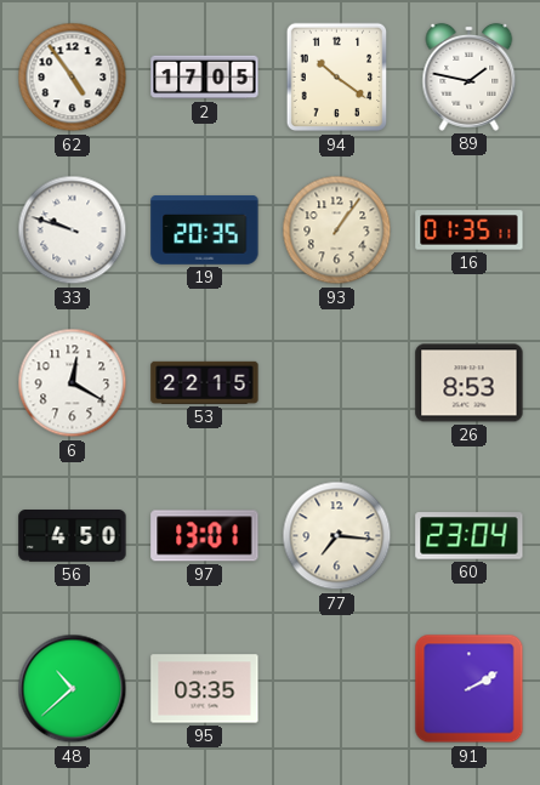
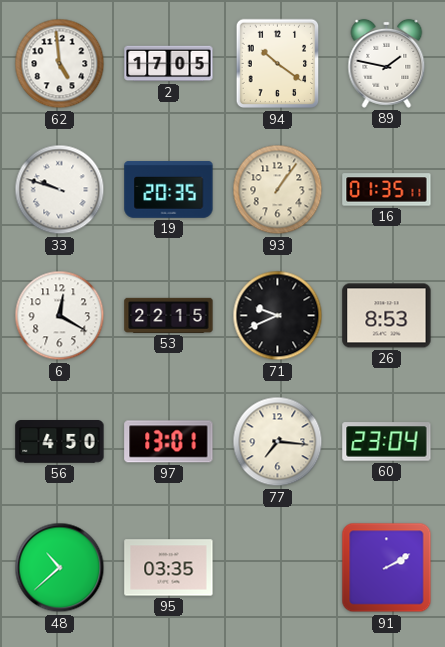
62: 4:54 -> 4:59
71: none -> 9:41
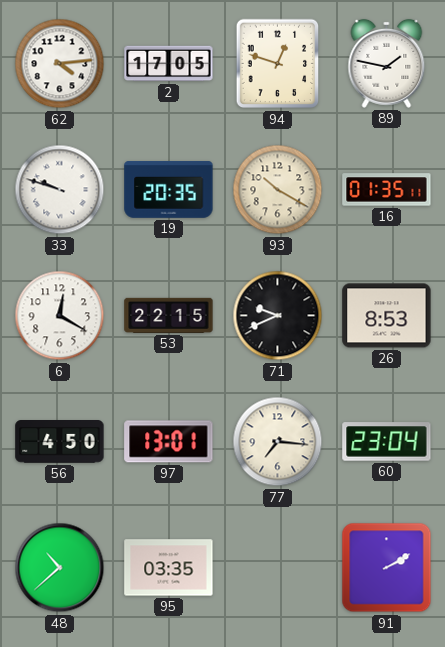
62: 4:59 -> 4:14
94: 10:21 -> 12:48
93: 1:06 -> 10:20
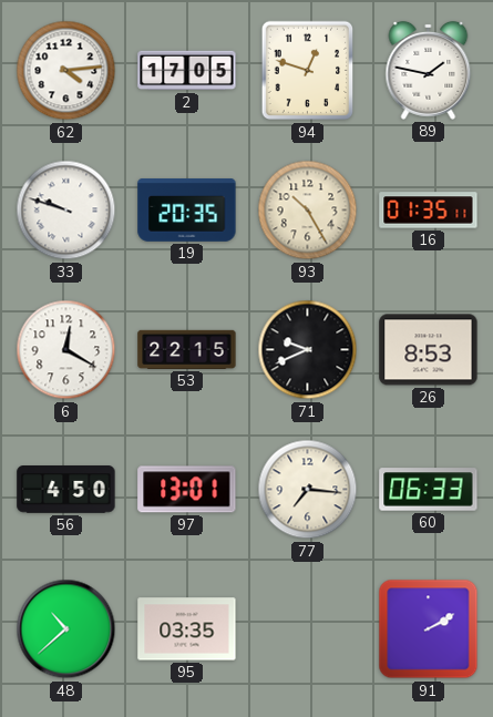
93: 10:20 -> 10:25
60: 23:04 -> 06:33
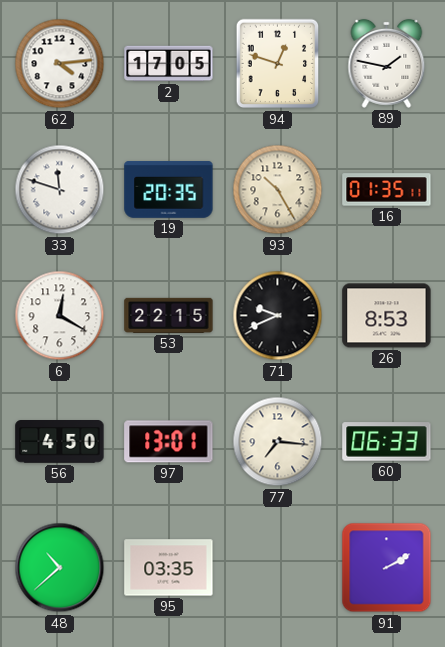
33: 9:48 -> 11:48
